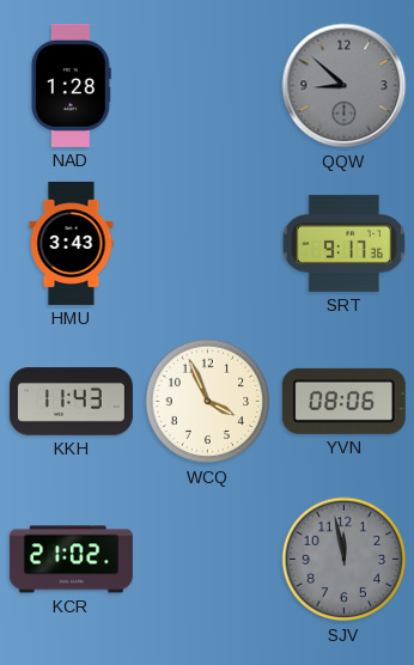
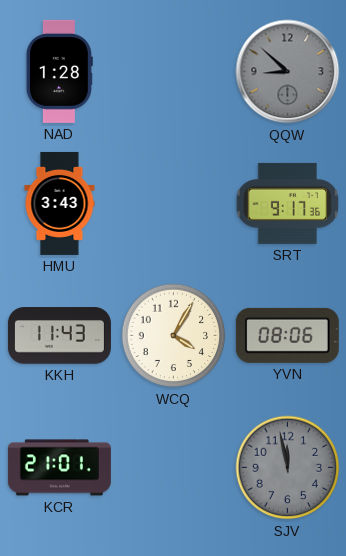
WCQ: 3:56 -> 4:05
KCR: 21:02 -> 21:01
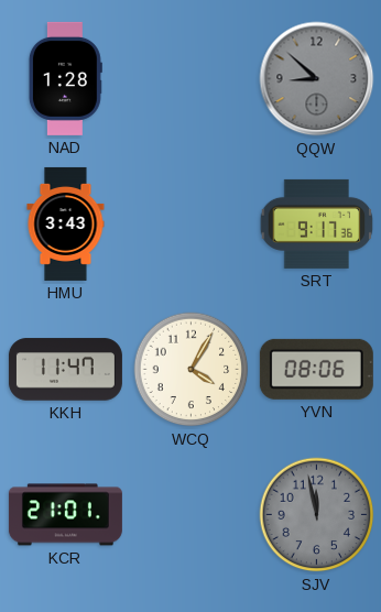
KKH: 11:43 -> 11:47
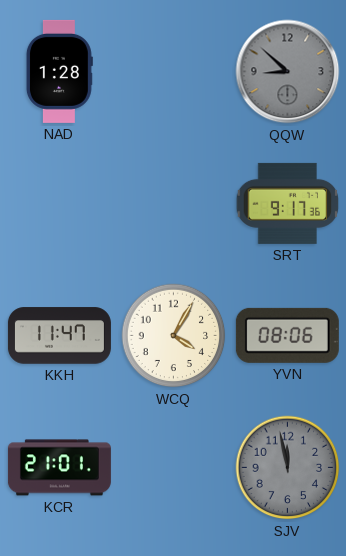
HMU: 3:43 -> none
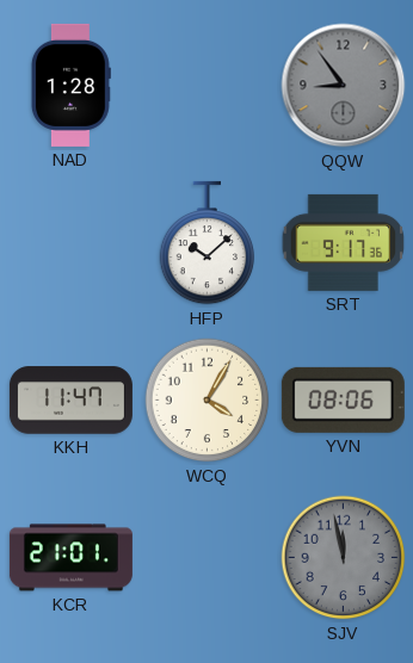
QQW: 8:52 -> 8:54
HFP: none -> 10:08
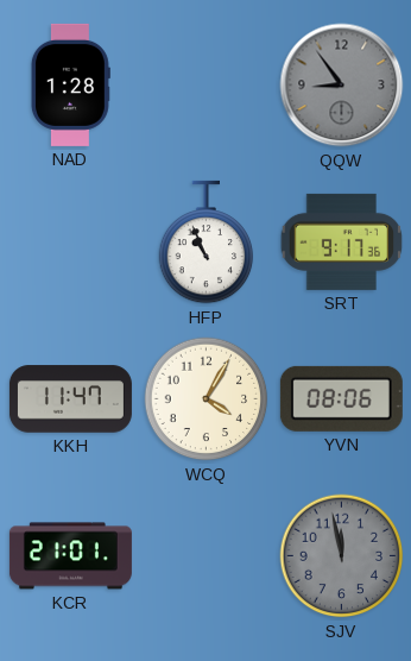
HFP: 10:08 -> 10:56
